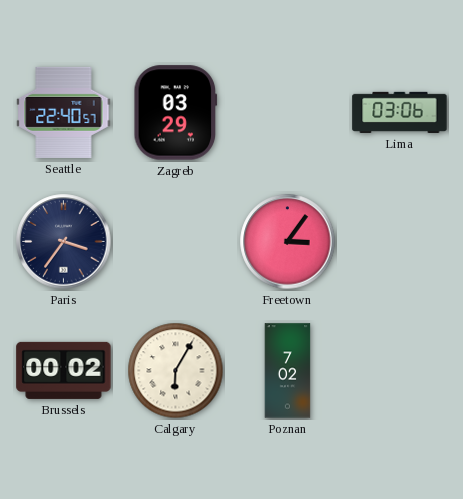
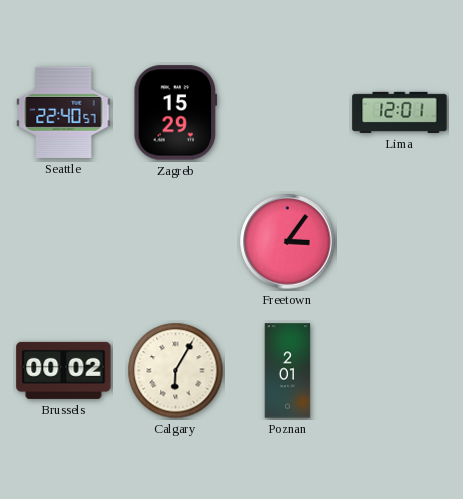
Zagreb: 03:29 -> 15:29
Lima: 03:06 -> 12:01
Paris: 3:36 -> none
Poznan: 7:02 -> 2:01
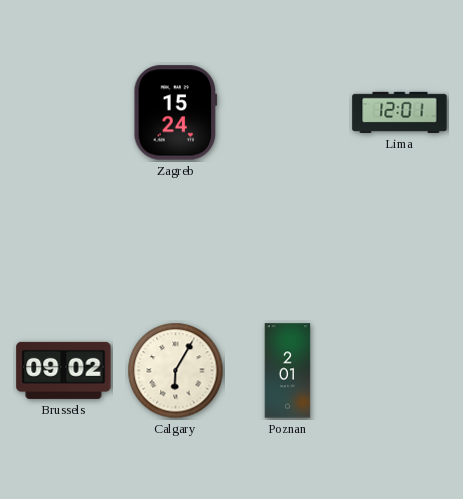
Seattle: 22:40 -> none
Zagreb: 15:29 -> 15:24
Freetown: 3:06 -> none
Brussels: 00:02 -> 09:02
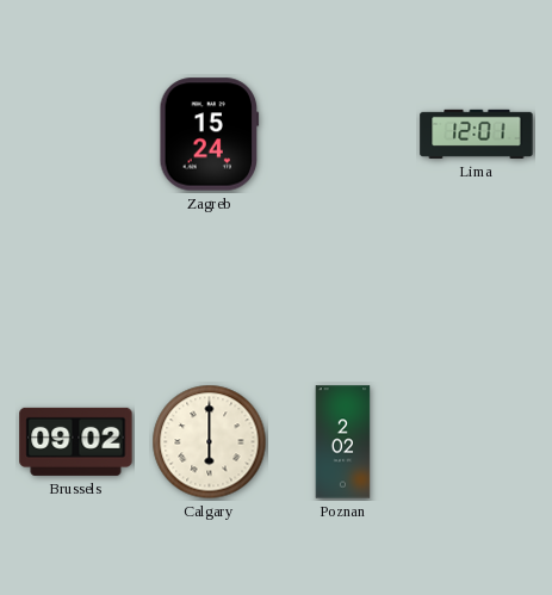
Calgary: 6:05 -> 6:00
Poznan: 2:01 -> 2:02
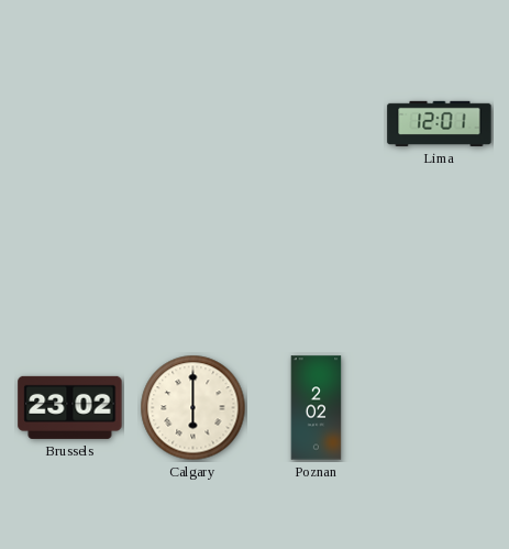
Zagreb: 15:24 -> none
Brussels: 09:02 -> 23:02
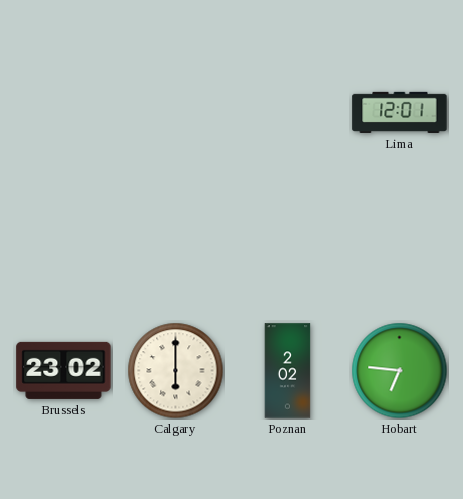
Hobart: none -> 6:46
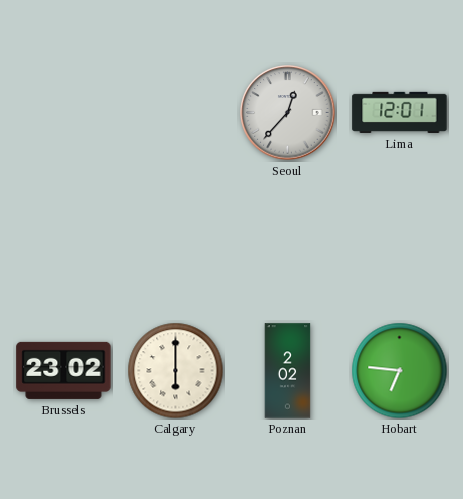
Seoul: none -> 12:37
